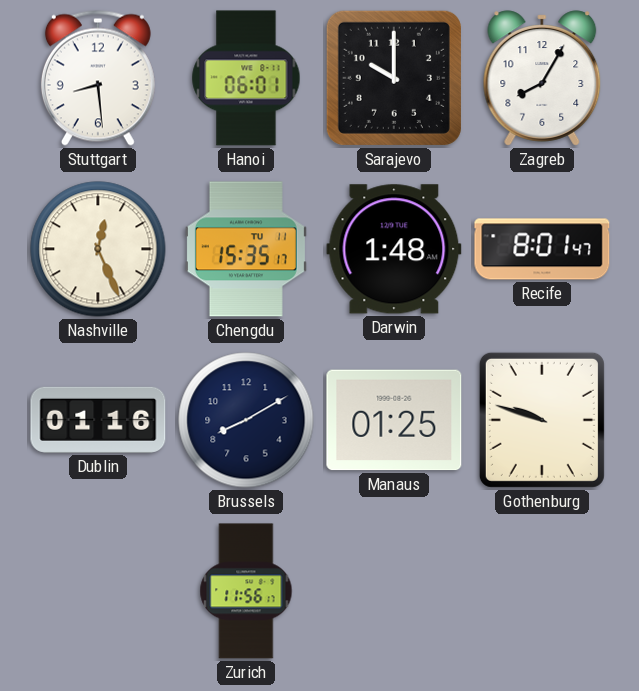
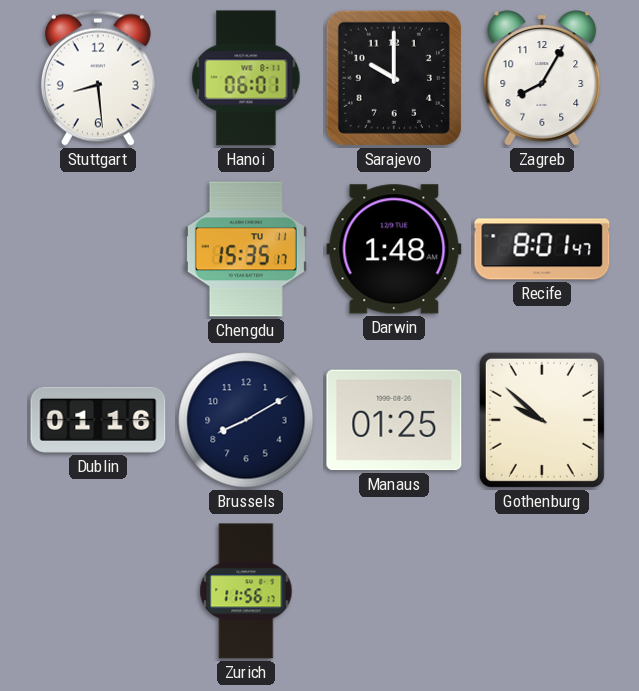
Nashville: 12:26 -> none
Gothenburg: 9:48 -> 9:52
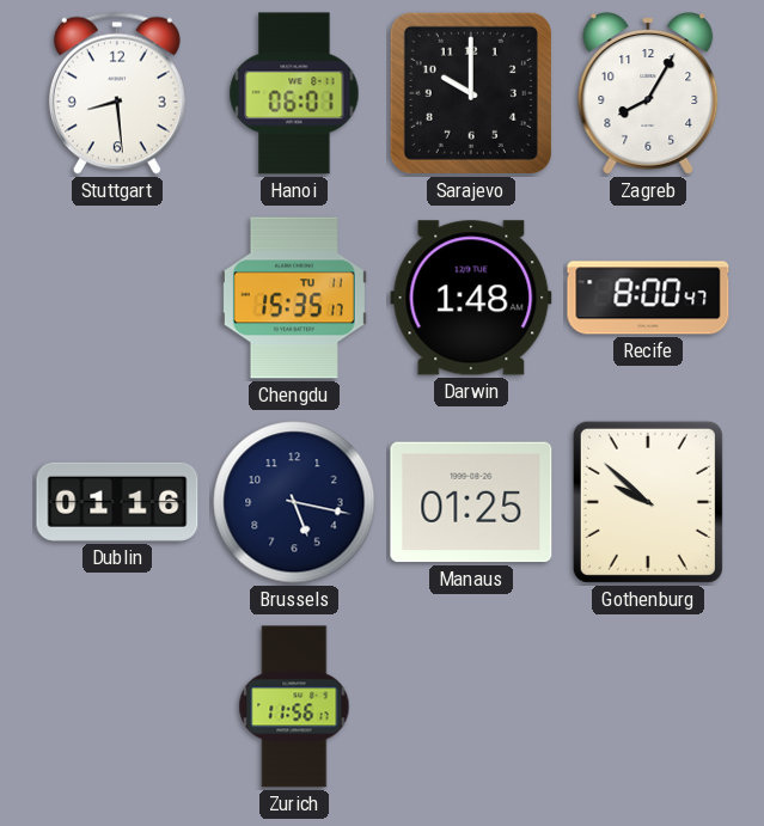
Recife: 8:01 -> 8:00
Brussels: 8:10 -> 5:17
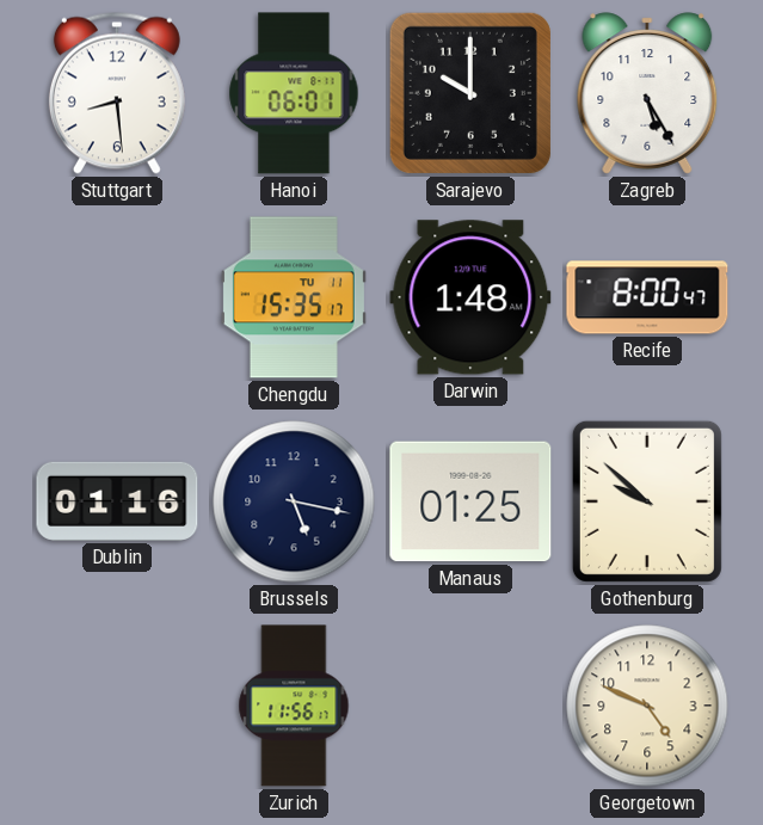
Zagreb: 8:05 -> 5:25
Georgetown: none -> 4:49
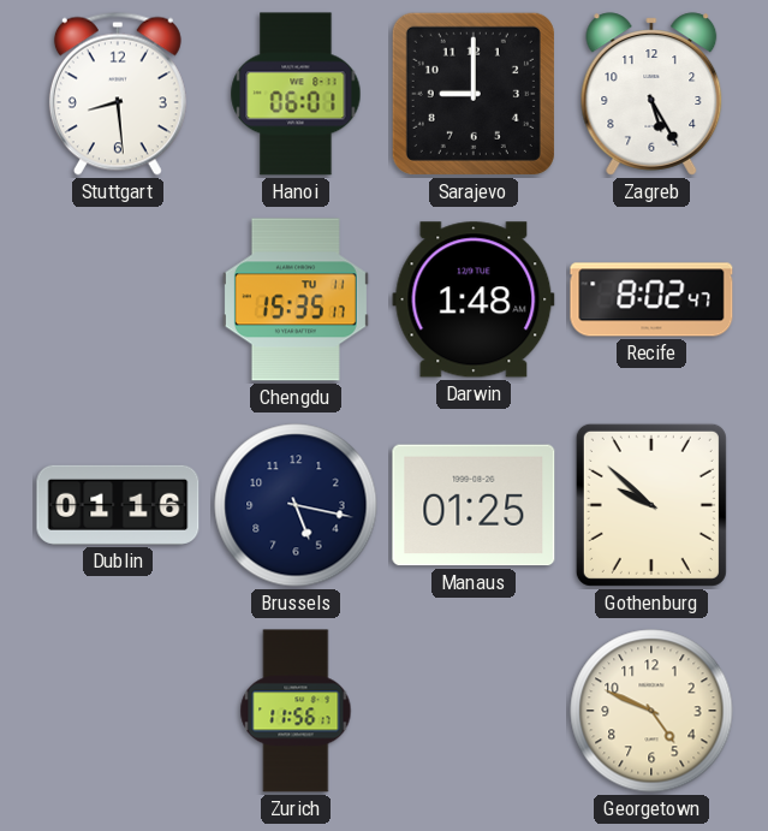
Sarajevo: 10:00 -> 9:00
Recife: 8:00 -> 8:02
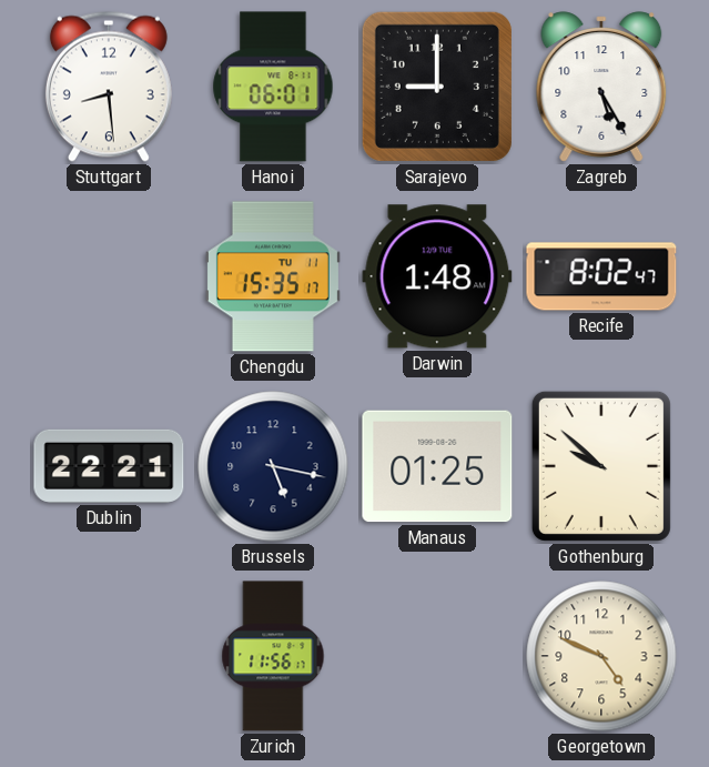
Dublin: 01:16 -> 22:21
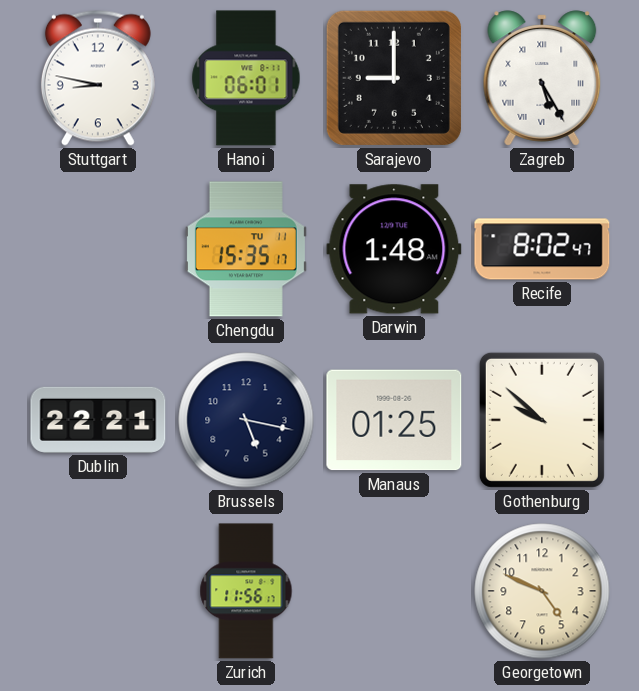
Stuttgart: 8:29 -> 8:47
Zagreb numerals: Arabic -> Roman
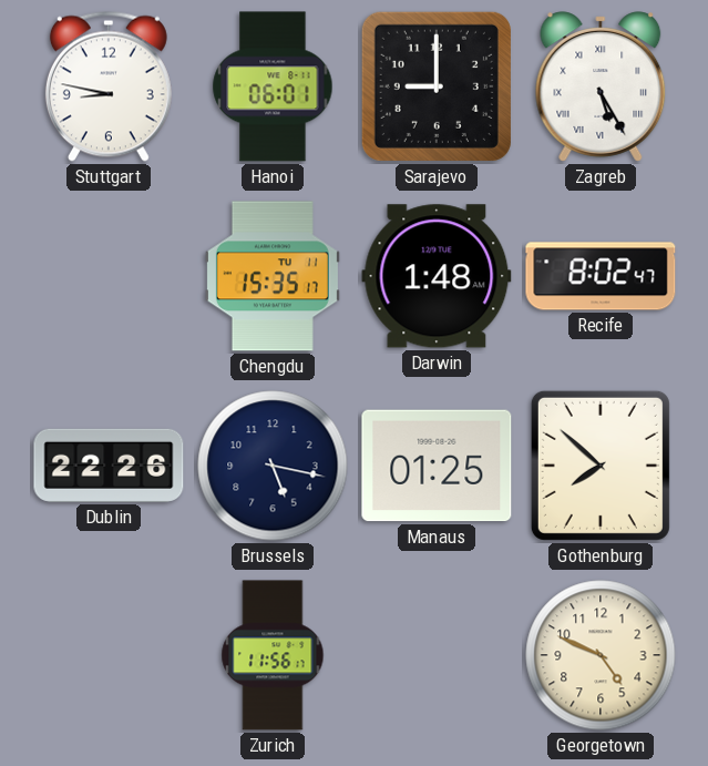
Dublin: 22:21 -> 22:26
Gothenburg: 9:52 -> 7:52
